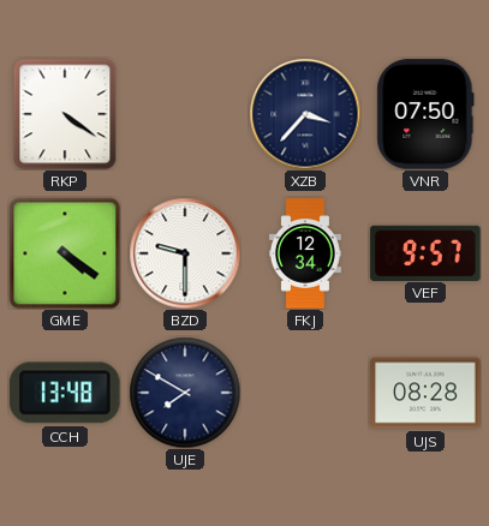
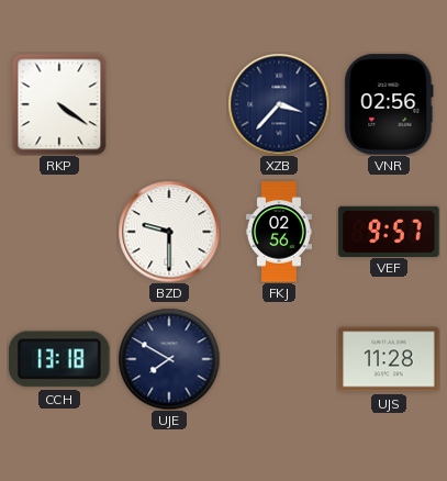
VNR: 07:50 -> 02:56
GME: 4:21 -> none
FKJ: 12:34 -> 02:56
CCH: 13:48 -> 13:18
UJS: 08:28 -> 11:28
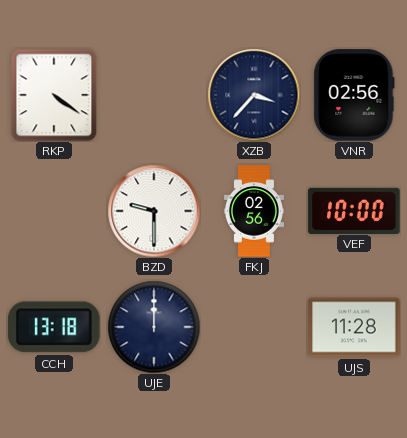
VEF: 9:57 -> 10:00
UJE: 7:50 -> 12:00
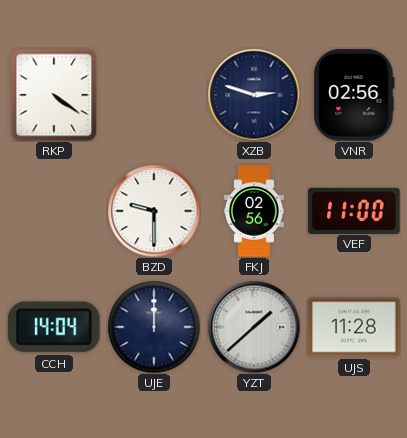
XZB: 3:37 -> 2:48
VEF: 10:00 -> 11:00
CCH: 13:18 -> 14:04
YZT: none -> 1:38
